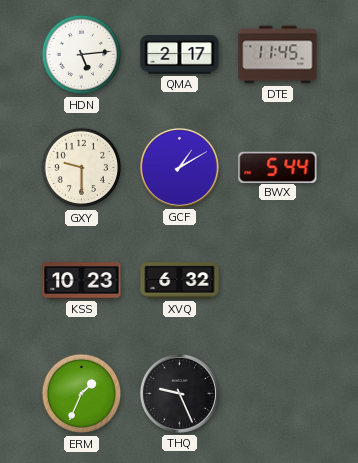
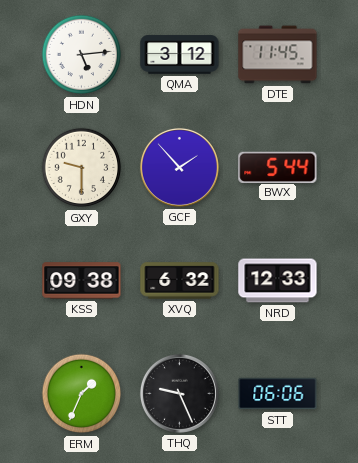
QMA: 2:17 -> 3:12
GCF: 1:10 -> 1:53
KSS: 10:23 -> 09:38
NRD: none -> 12:33
STT: none -> 06:06
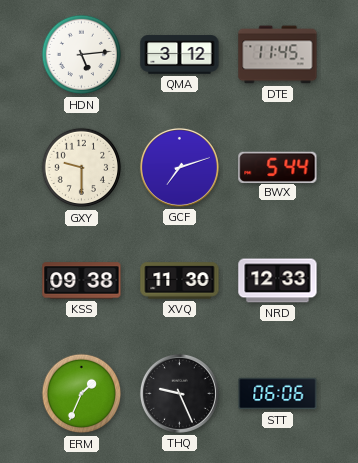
GCF: 1:53 -> 7:12
XVQ: 6:32 -> 11:30
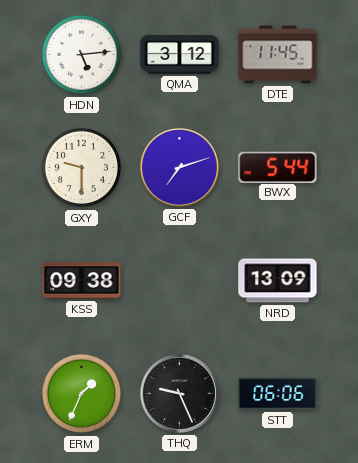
XVQ: 11:30 -> none
NRD: 12:33 -> 13:09
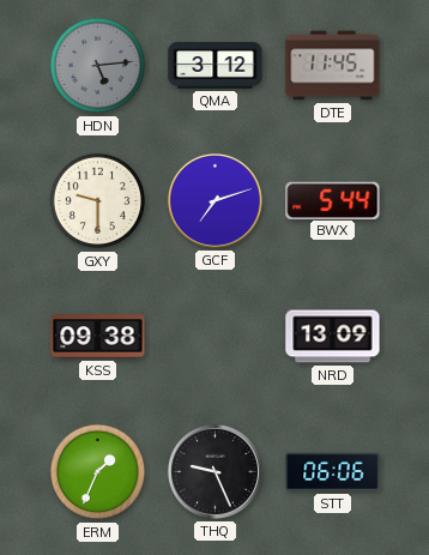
HDN dial: white -> grey
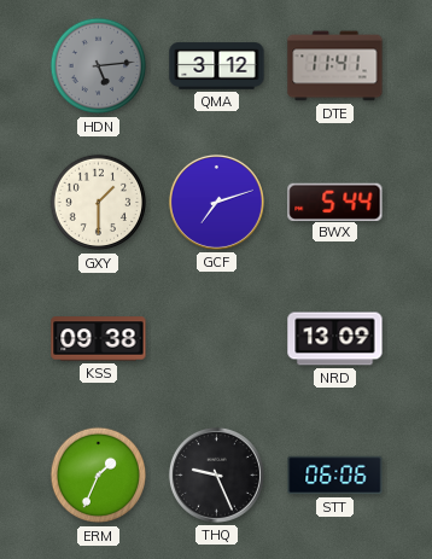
DTE: 11:45 -> 11:41
GXY: 9:30 -> 1:30
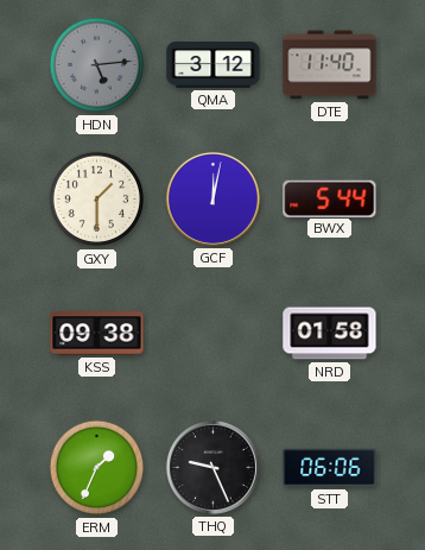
DTE: 11:41 -> 11:40
GCF: 7:12 -> 12:02
NRD: 13:09 -> 01:58
